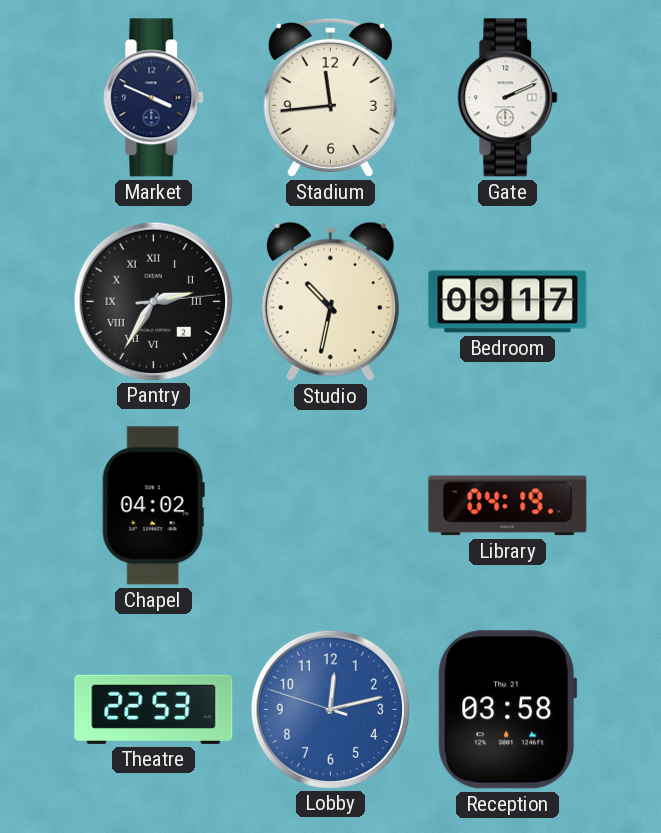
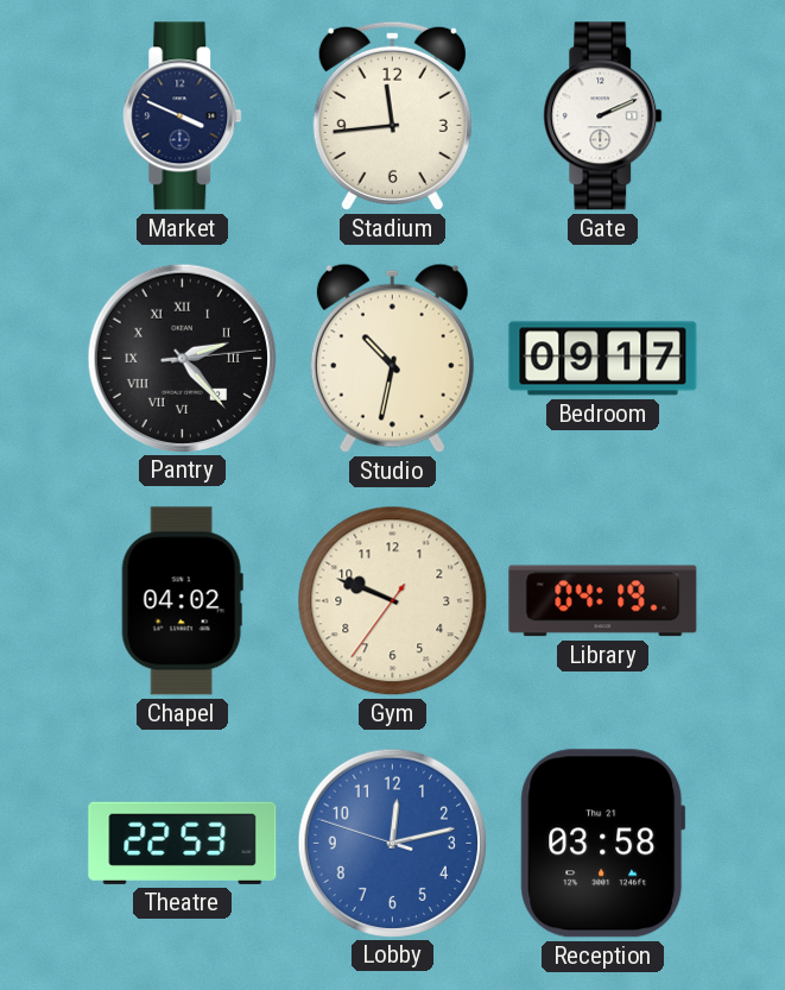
Pantry: 2:35 -> 2:23
Gym: none -> 9:48
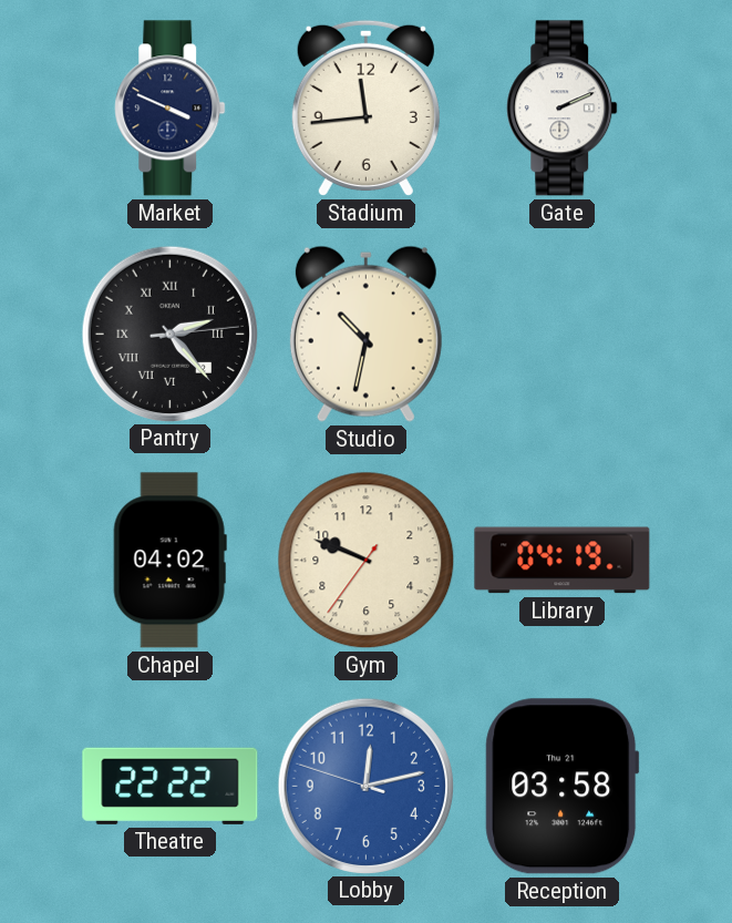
Bedroom: 09:17 -> none
Theatre: 22:53 -> 22:22
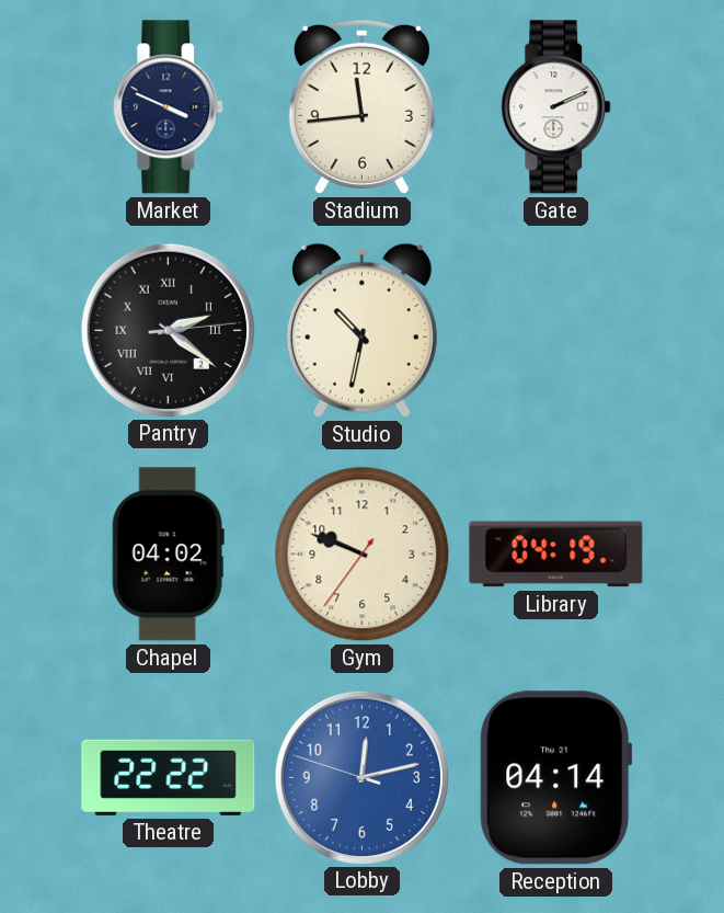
Pantry: 2:23 -> 2:21
Reception: 03:58 -> 04:14
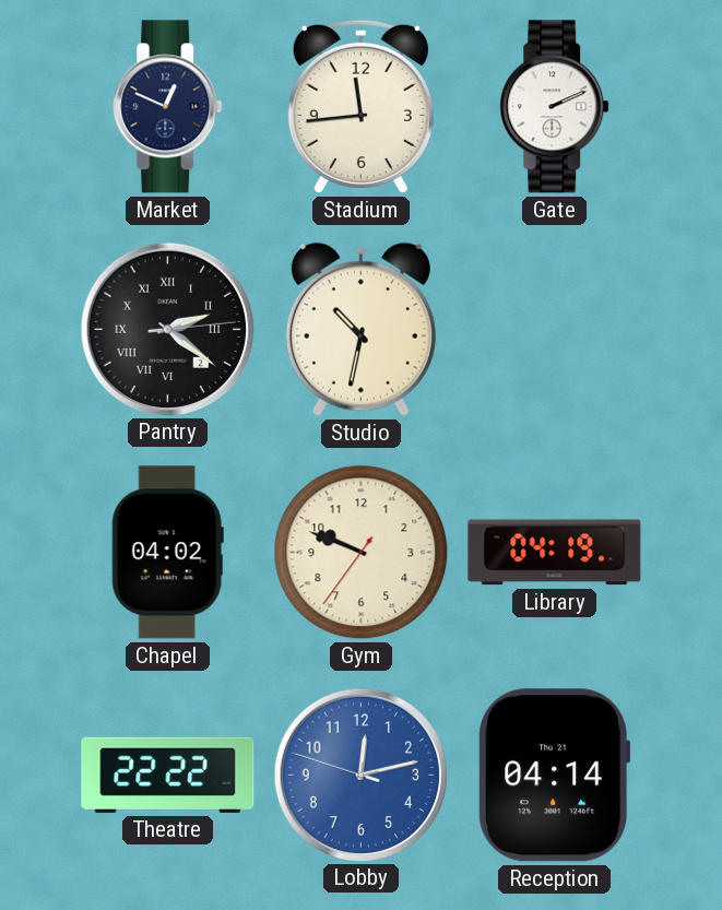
Market: 3:49 -> 12:49
